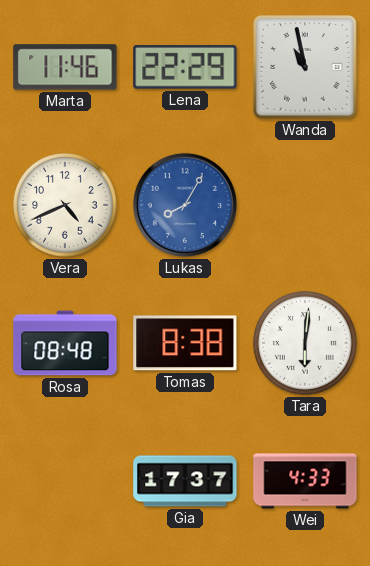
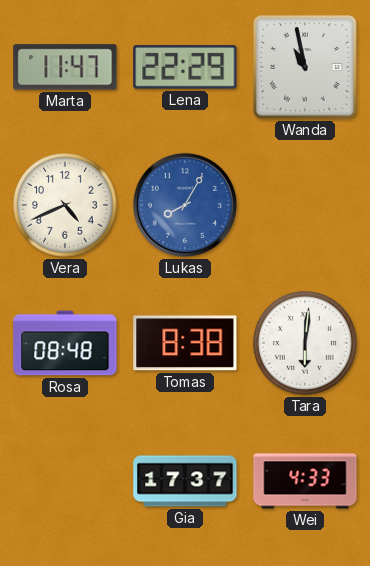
Marta: 11:46 -> 11:47
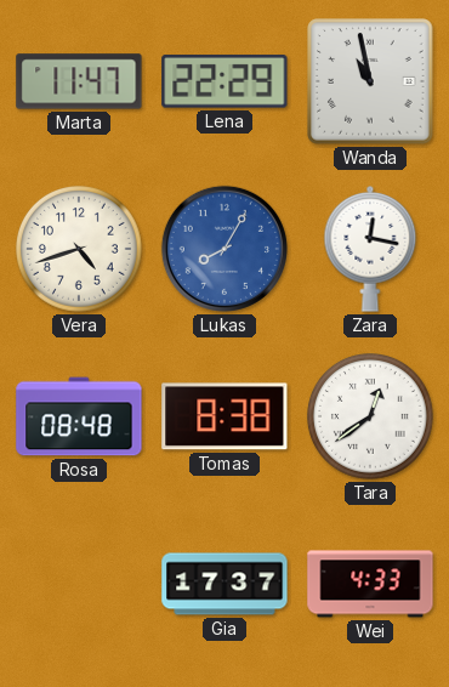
Vera: 4:41 -> 4:42
Zara: none -> 12:17
Tara: 6:01 -> 12:39
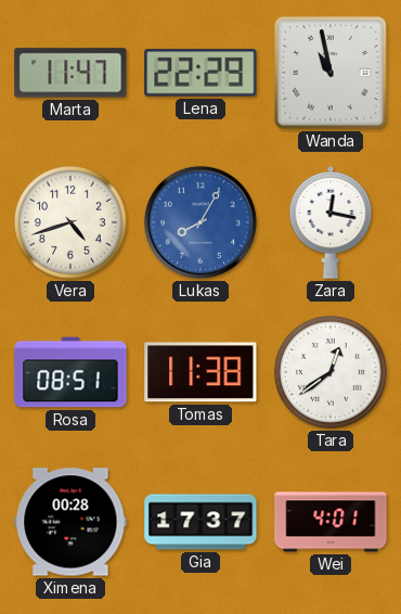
Rosa: 08:48 -> 08:51
Tomas: 8:38 -> 11:38
Ximena: none -> 00:28
Wei: 4:33 -> 4:01
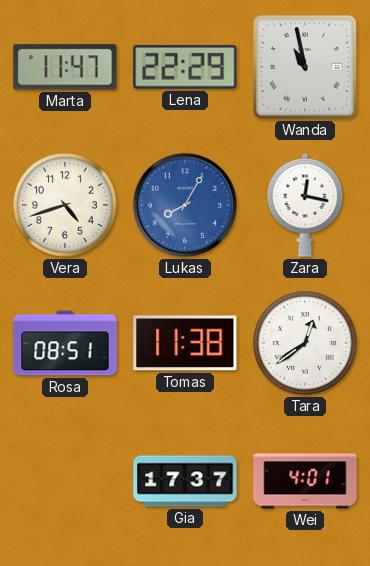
Ximena: 00:28 -> none
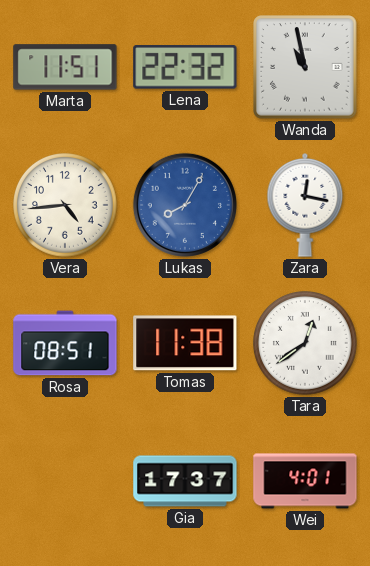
Marta: 11:47 -> 11:51
Lena: 22:29 -> 22:32
Vera: 4:42 -> 4:44
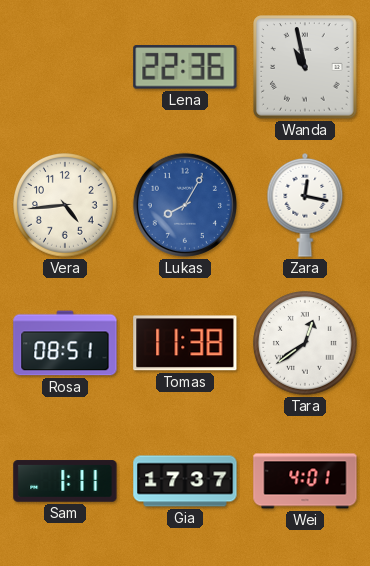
Marta: 11:51 -> none
Lena: 22:32 -> 22:36
Sam: none -> 1:11
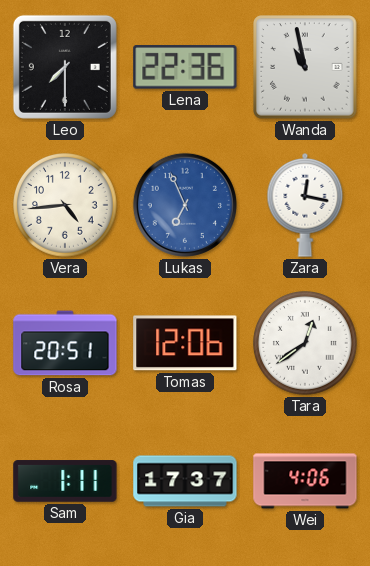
Leo: none -> 7:30
Lukas: 8:05 -> 6:56
Rosa: 08:51 -> 20:51
Tomas: 11:38 -> 12:06
Wei: 4:01 -> 4:06
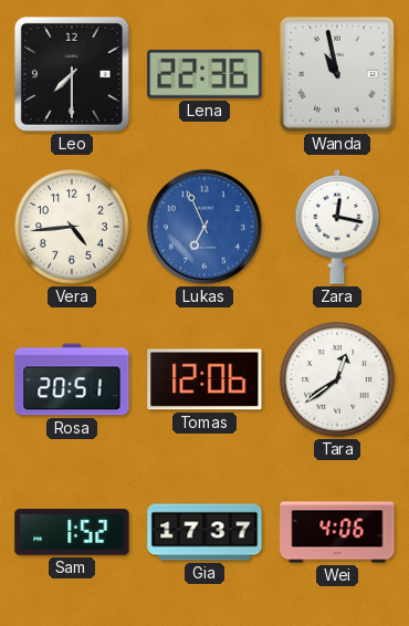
Sam: 1:11 -> 1:52
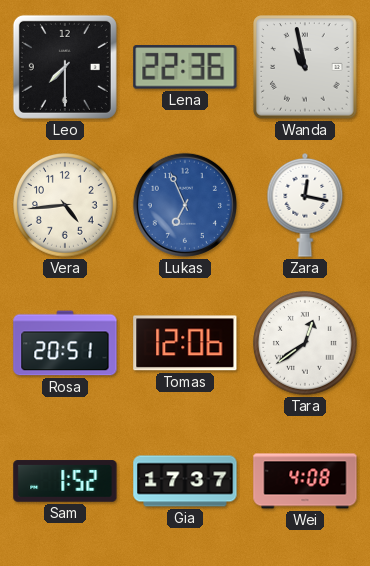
Wei: 4:06 -> 4:08
